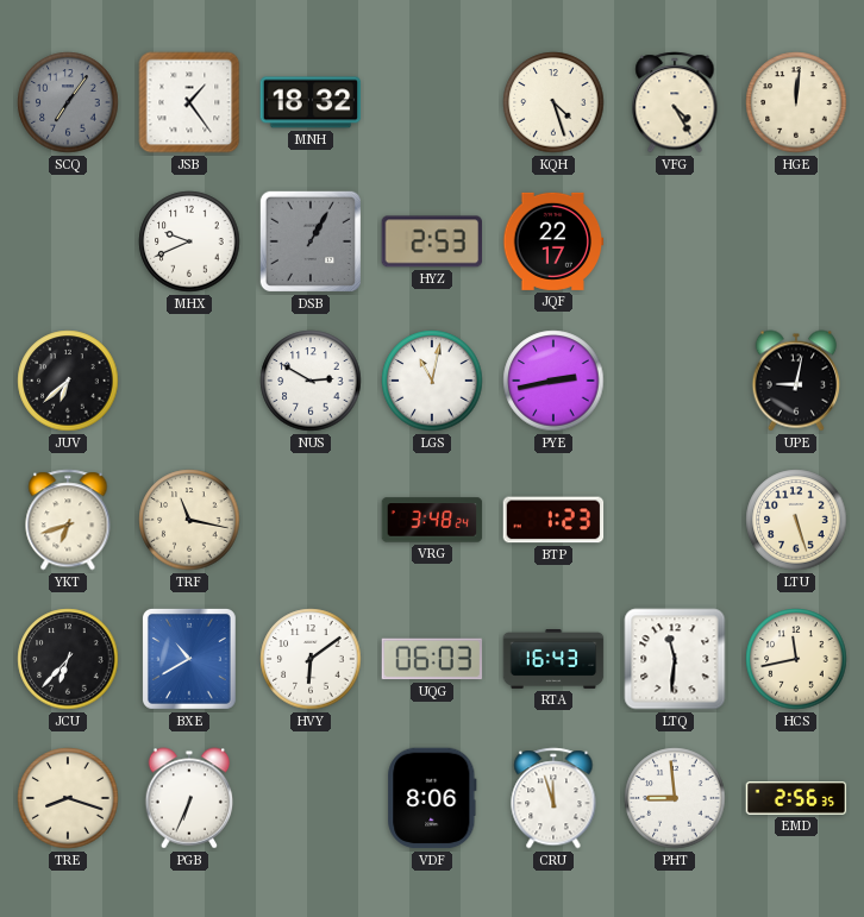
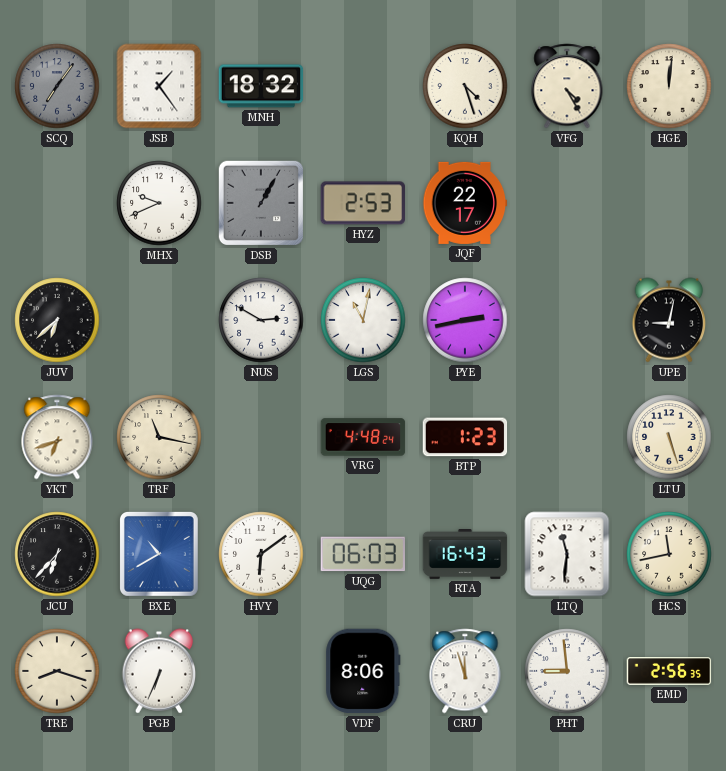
VRG: 3:48 -> 4:48
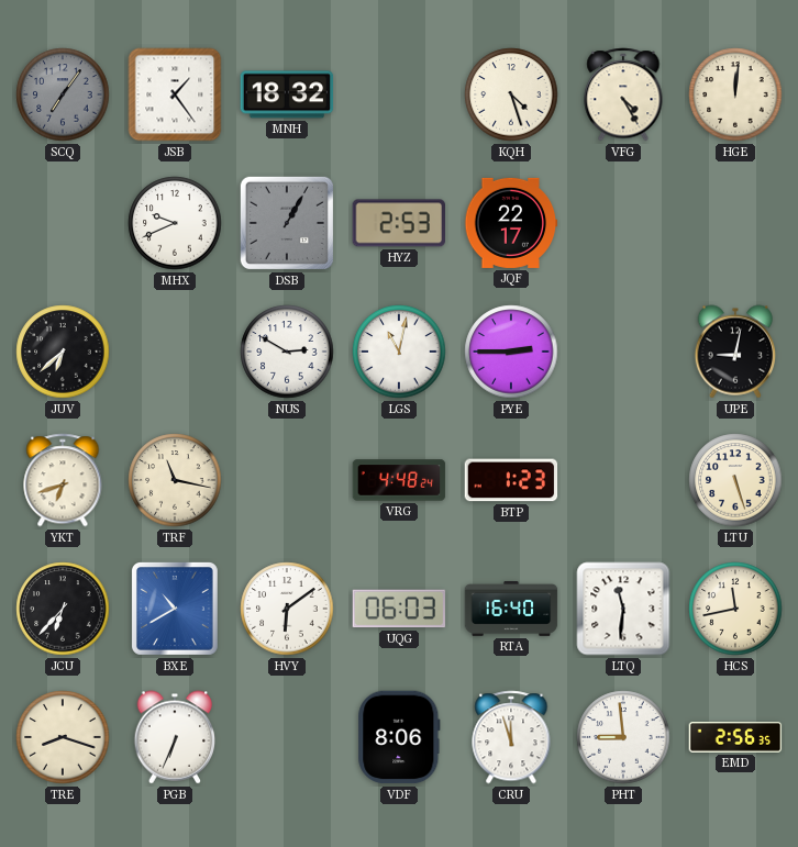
PYE: 2:43 -> 2:45
RTA: 16:43 -> 16:40
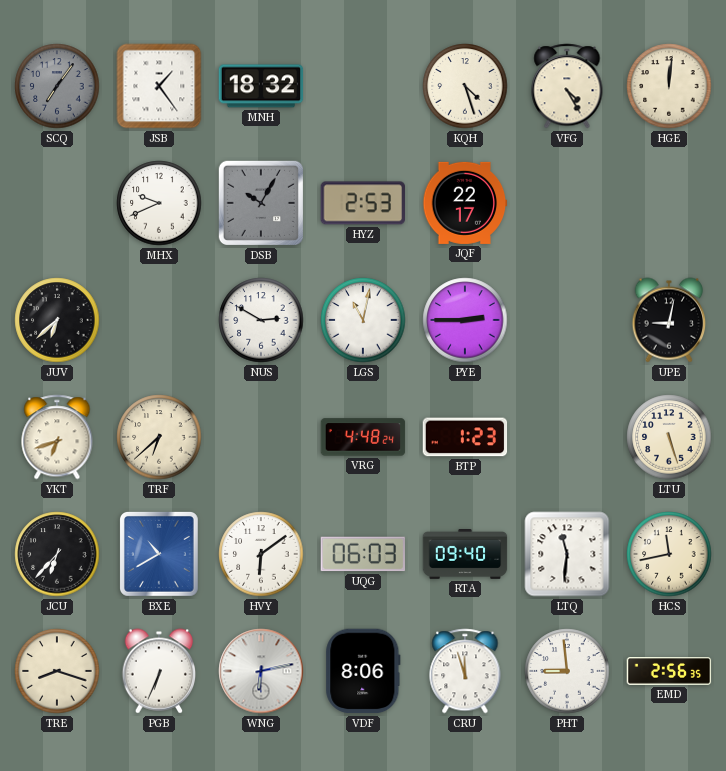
DSB: 1:05 -> 10:05
TRF: 11:17 -> 6:38
RTA: 16:40 -> 09:40
WNG: none -> 6:13
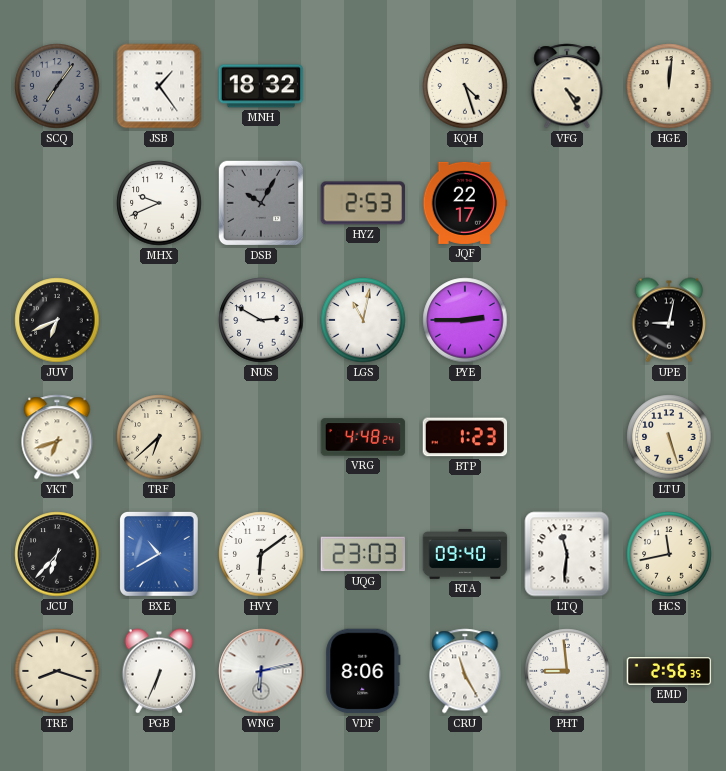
JUV: 6:38 -> 6:41
UQG: 06:03 -> 23:03
CRU: 11:57 -> 11:25
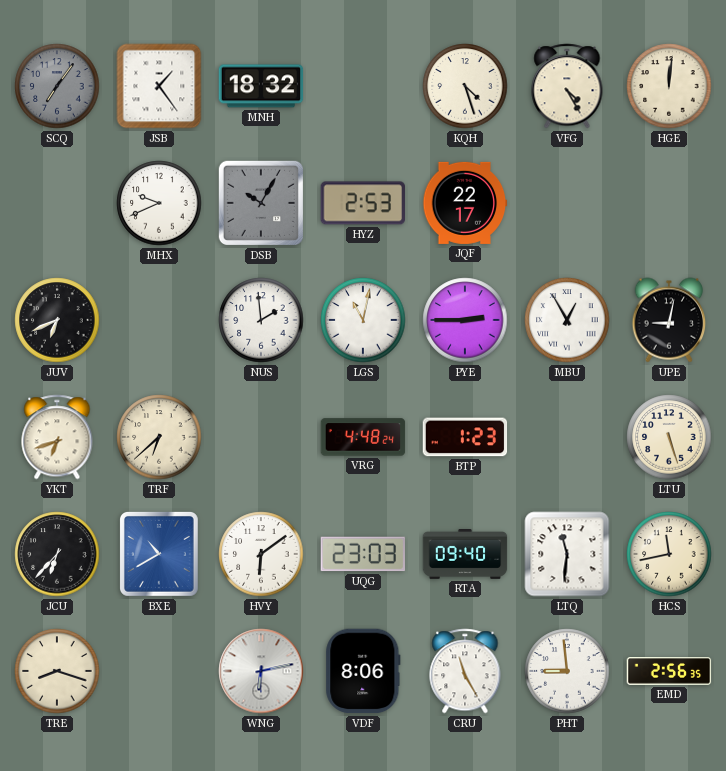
NUS: 2:50 -> 1:59
MBU: none -> 12:55
PGB: 6:34 -> none
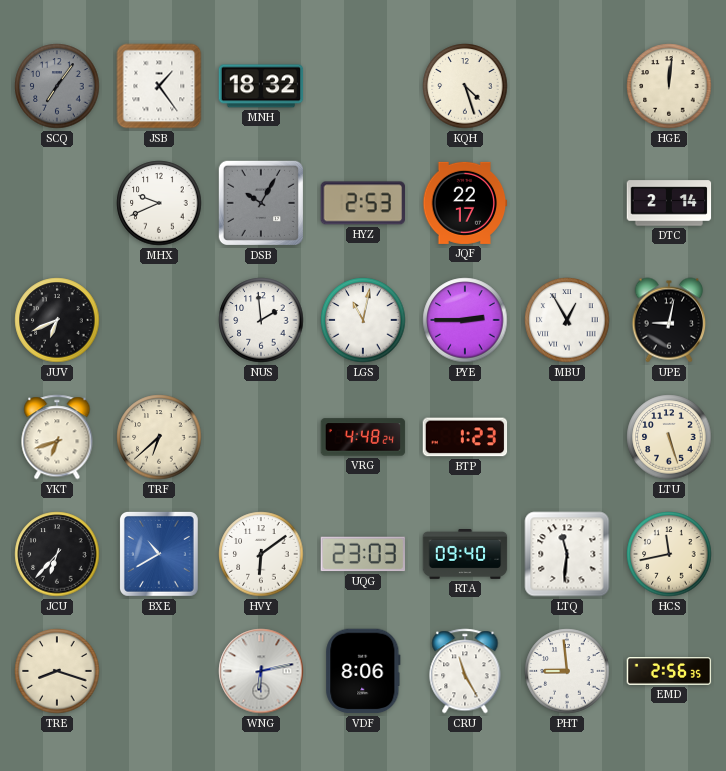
VFG: 4:25 -> none
DTC: none -> 2:14
